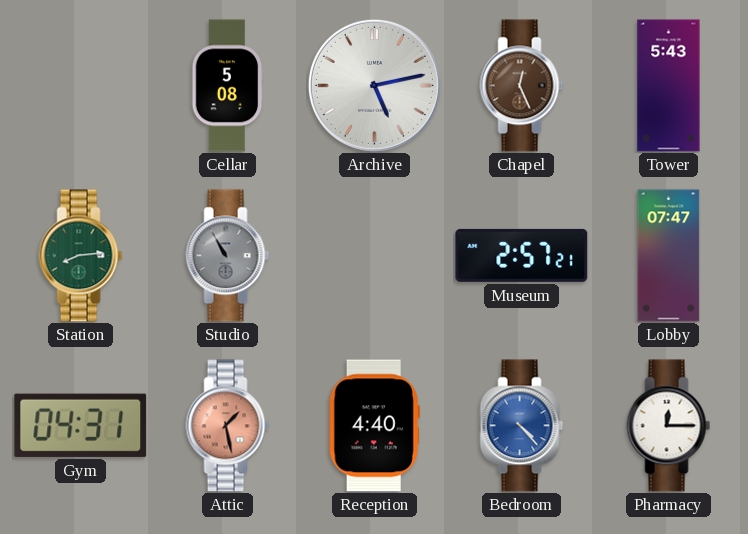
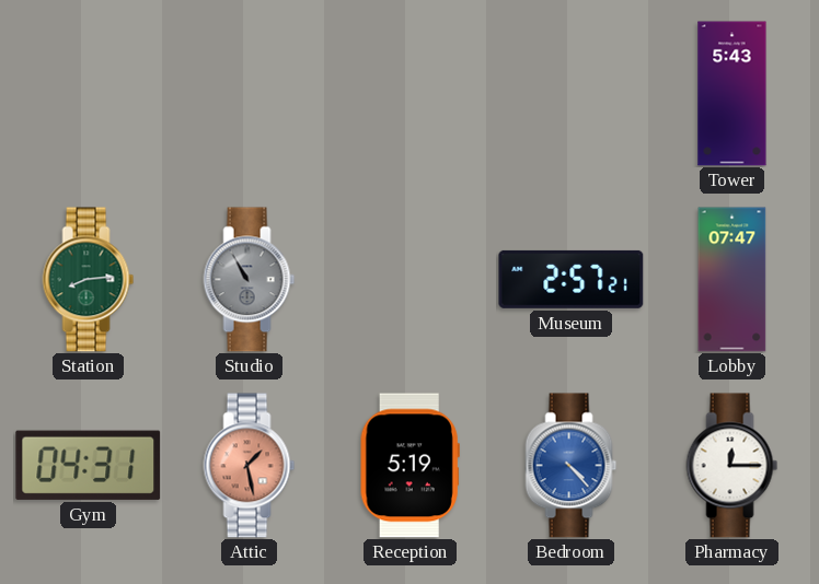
Cellar: 5:08 -> none
Archive: 5:13 -> none
Chapel: 12:26 -> none
Reception: 4:40 -> 5:19
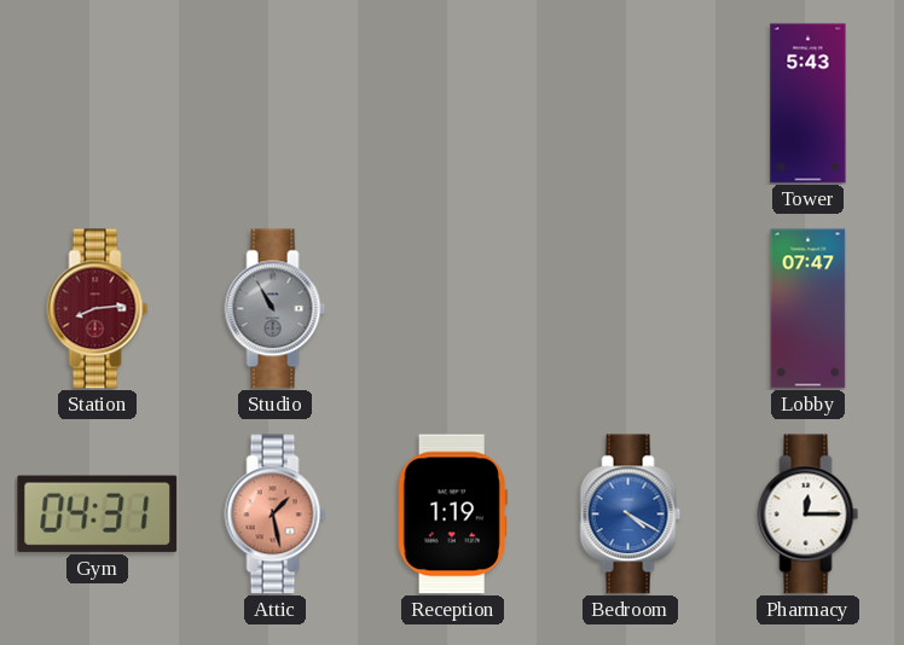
Station dial: green -> burgundy
Museum: 2:57 -> none
Reception: 5:19 -> 1:19
Bedroom: 4:23 -> 4:20
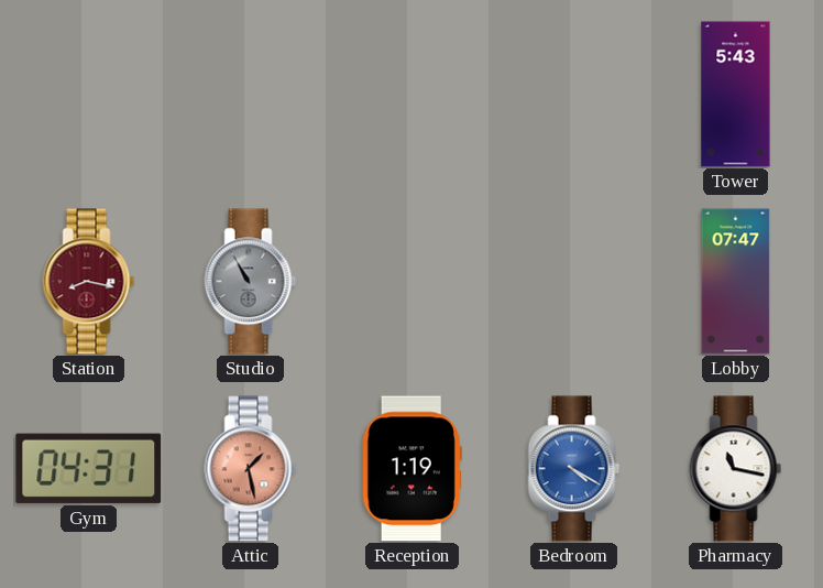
Station: 8:14 -> 8:17
Pharmacy: 12:15 -> 11:17
